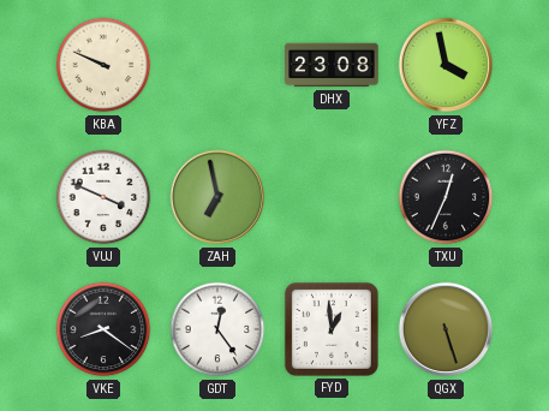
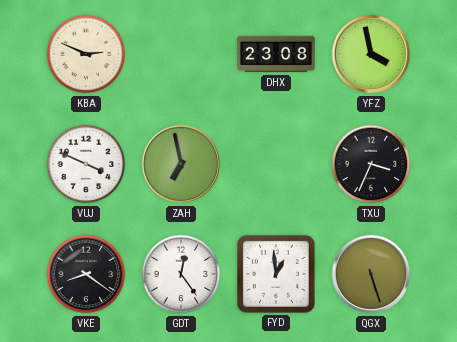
KBA: 9:49 -> 2:49
TXU: 12:34 -> 3:34
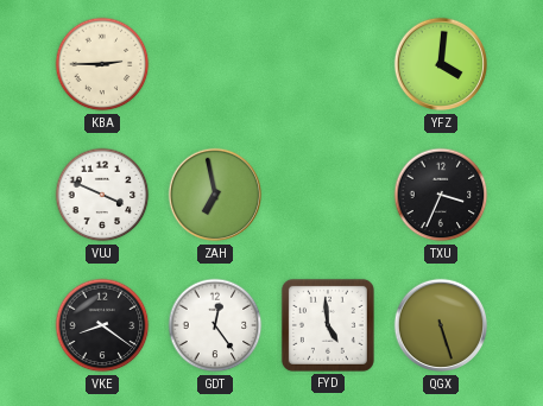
KBA: 2:49 -> 2:45
DHX: 23:08 -> none
YFZ: 3:58 -> 4:01
FYD: 12:59 -> 4:59
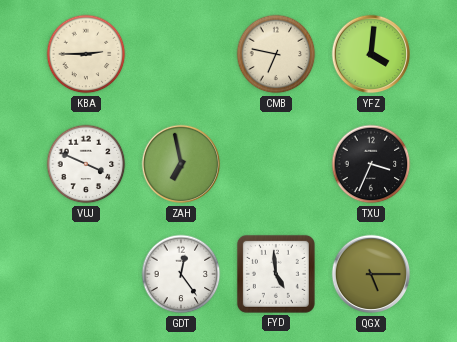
CMB: none -> 6:47
VKE: 8:21 -> none
QGX: 5:27 -> 5:15
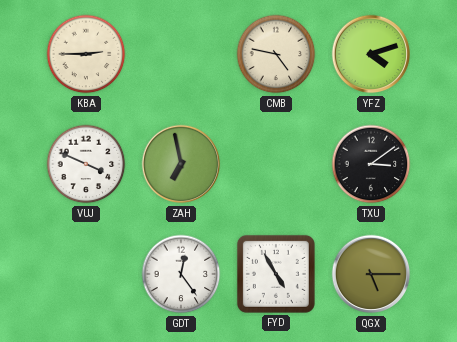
CMB: 6:47 -> 4:47
YFZ: 4:01 -> 4:12
TXU: 3:34 -> 3:09
FYD: 4:59 -> 4:55
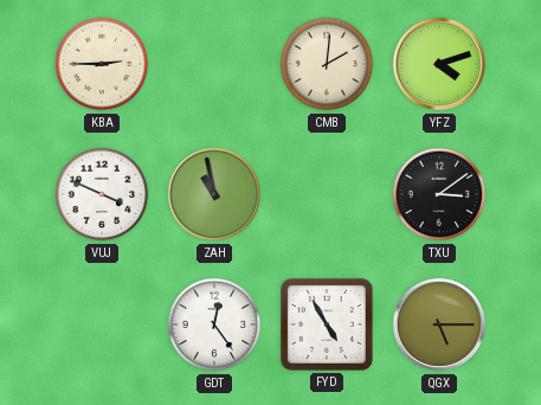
CMB: 4:47 -> 2:01
ZAH: 6:58 -> 10:58
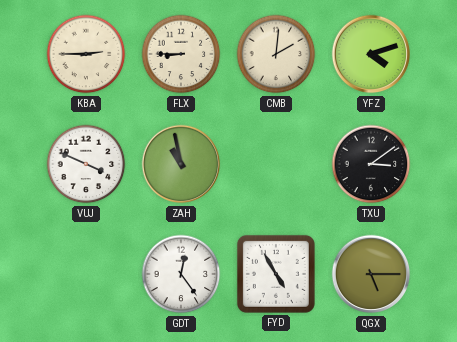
FLX: none -> 8:45
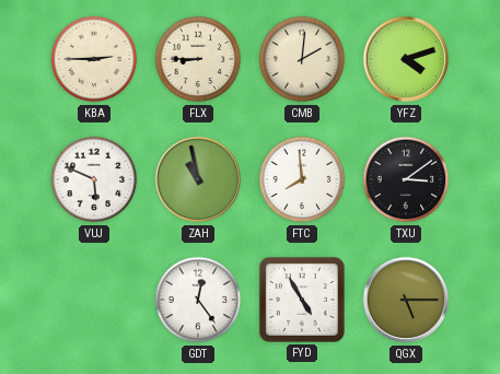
VUJ: 3:49 -> 5:49
FTC: none -> 7:59
